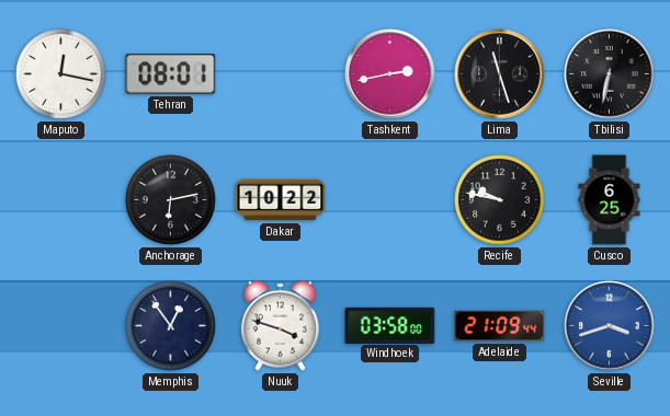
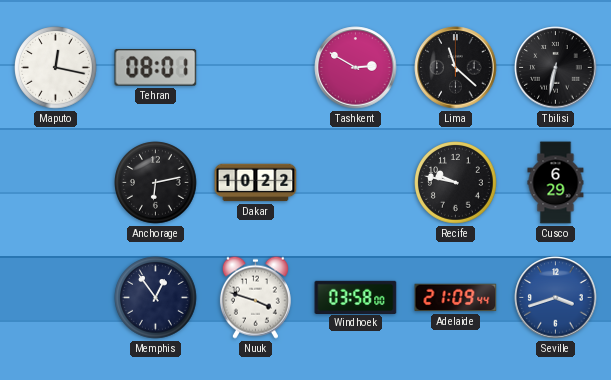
Tashkent: 2:43 -> 2:50
Lima: 11:27 -> 11:22
Cusco: 6:25 -> 6:29
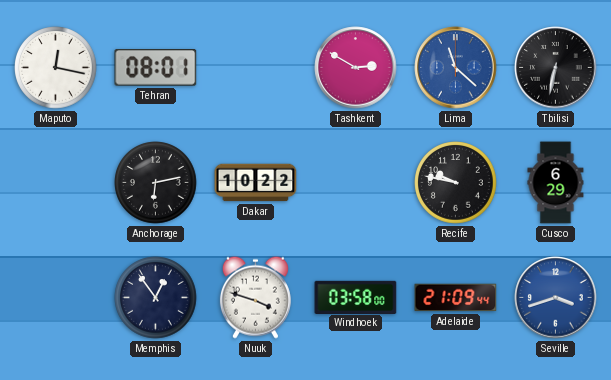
Lima dial: black -> blue
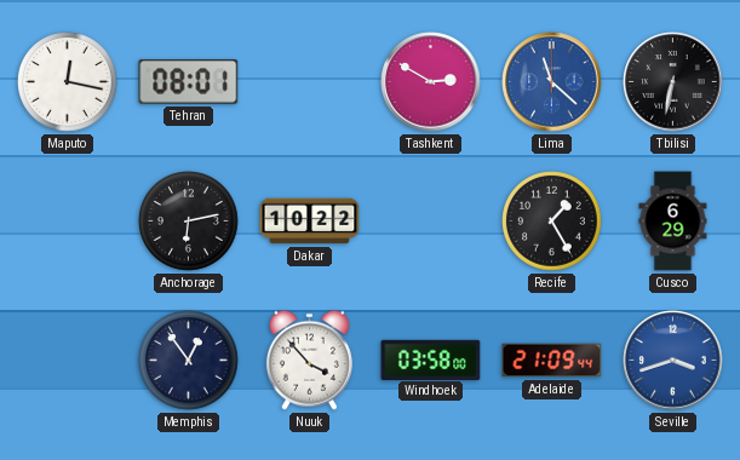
Recife: 9:47 -> 1:25
Nuuk: 3:48 -> 3:53
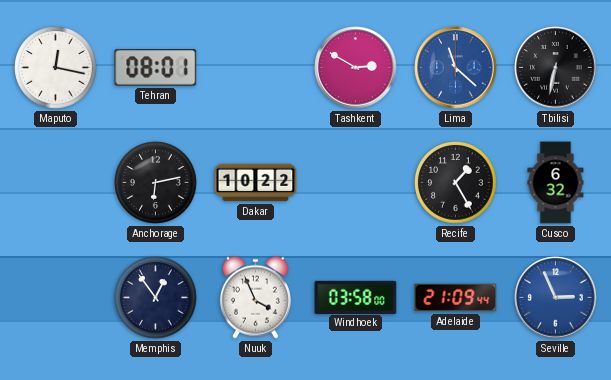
Cusco: 6:29 -> 6:32
Nuuk: 3:53 -> 3:56
Seville: 3:42 -> 2:56
